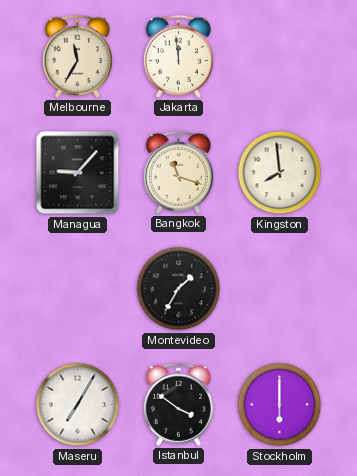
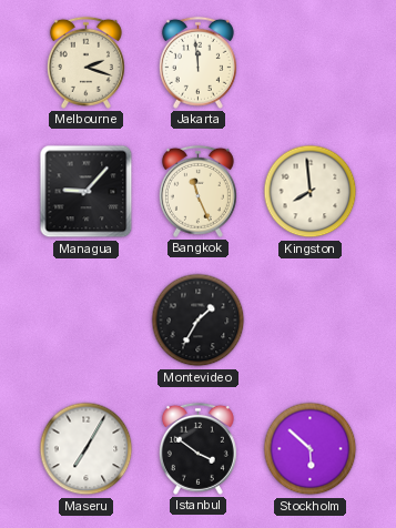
Melbourne: 11:35 -> 2:18
Bangkok: 11:18 -> 11:26
Stockholm: 6:00 -> 5:52
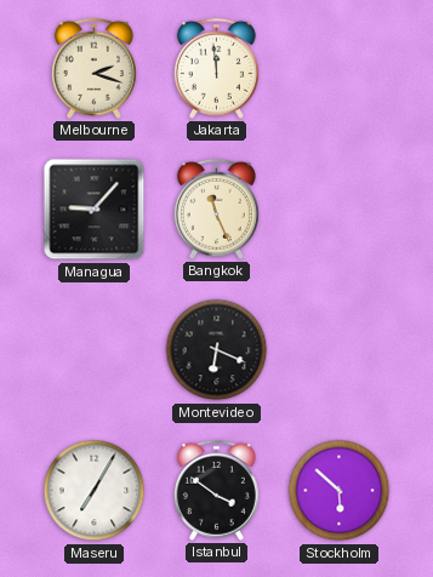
Kingston: 7:59 -> none
Montevideo: 1:35 -> 6:19
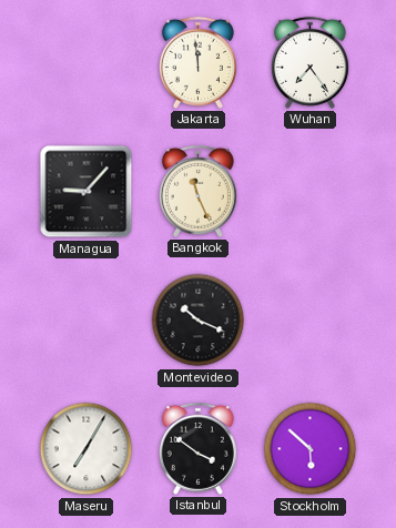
Melbourne: 2:18 -> none
Wuhan: none -> 7:24
Montevideo: 6:19 -> 10:19
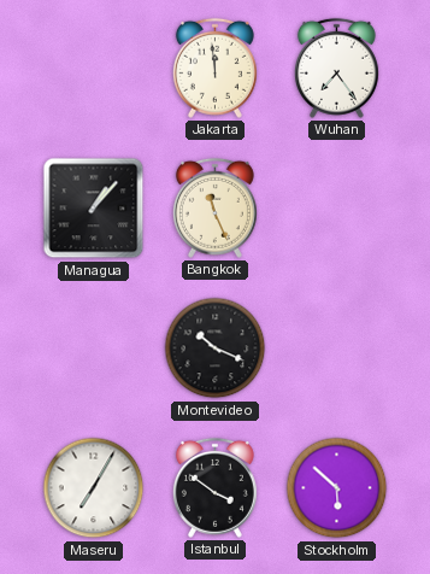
Managua: 9:07 -> 1:07
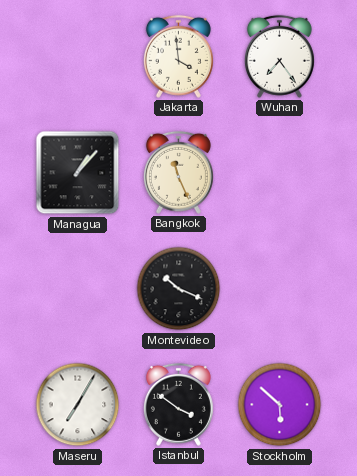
Jakarta: 11:59 -> 3:59
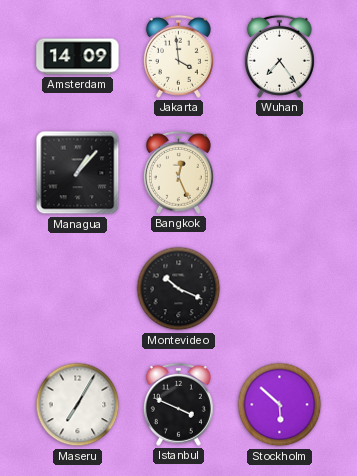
Amsterdam: none -> 14:09
Bangkok: 11:26 -> 12:26
Istanbul: 3:51 -> 3:49
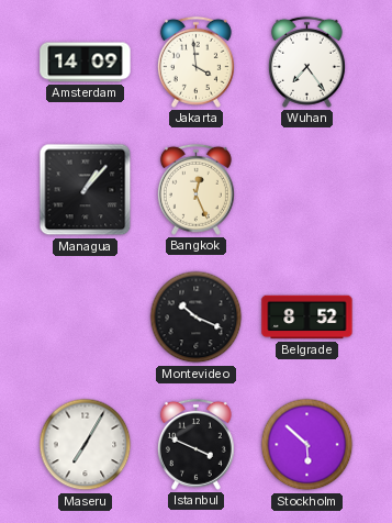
Belgrade: none -> 8:52
